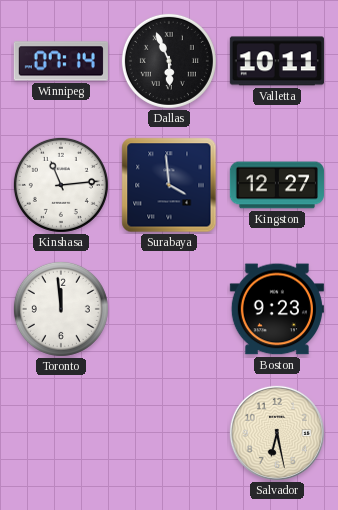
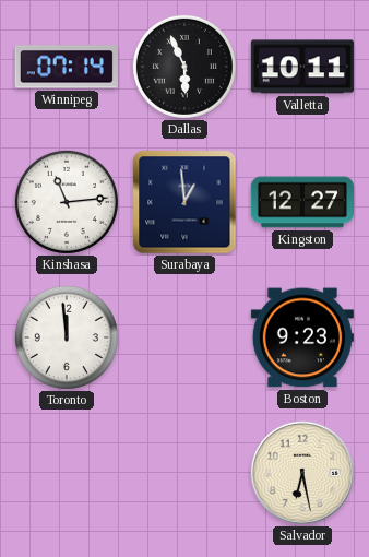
Surabaya: 3:59 -> 12:59
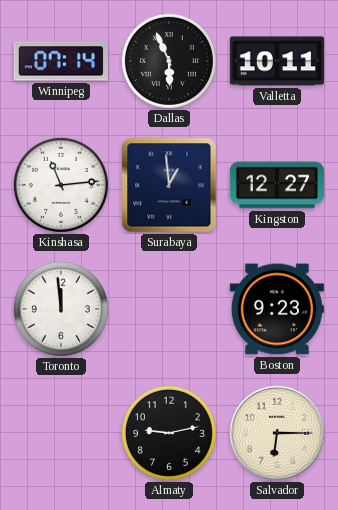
Almaty: none -> 9:13
Salvador: 6:28 -> 6:15
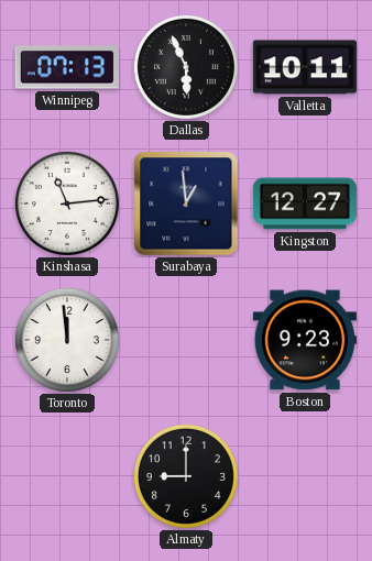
Winnipeg: 07:14 -> 07:13
Almaty: 9:13 -> 9:00
Salvador: 6:15 -> none
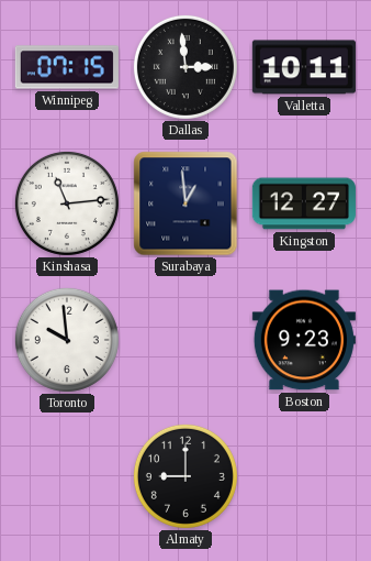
Winnipeg: 07:13 -> 07:15
Dallas: 5:56 -> 2:59
Toronto: 11:59 -> 9:59
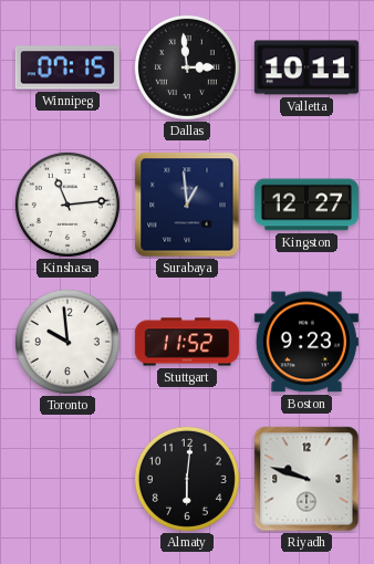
Stuttgart: none -> 11:52
Almaty: 9:00 -> 6:01
Riyadh: none -> 9:48
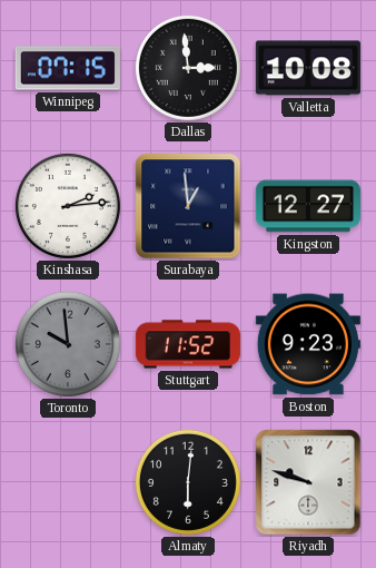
Valletta: 10:11 -> 10:08
Kinshasa: 11:14 -> 2:14
Toronto dial: white -> grey
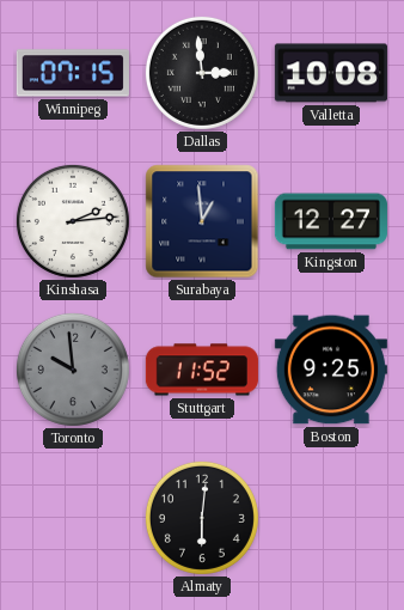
Boston: 9:23 -> 9:25
Riyadh: 9:48 -> none
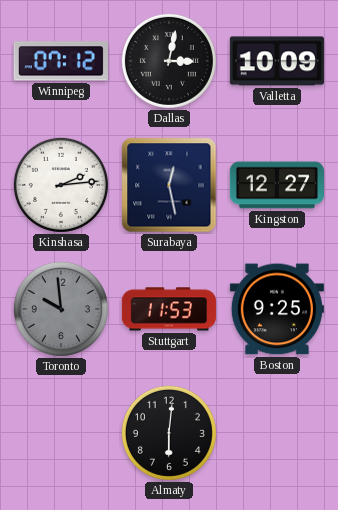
Winnipeg: 07:15 -> 07:12
Dallas: 2:59 -> 3:02
Valletta: 10:08 -> 10:09
Surabaya: 12:59 -> 12:28
Stuttgart: 11:52 -> 11:53
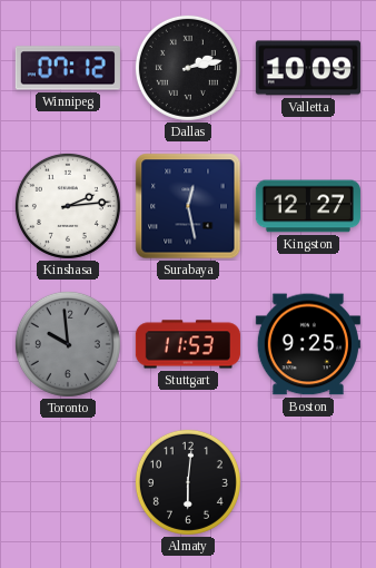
Dallas: 3:02 -> 2:13
